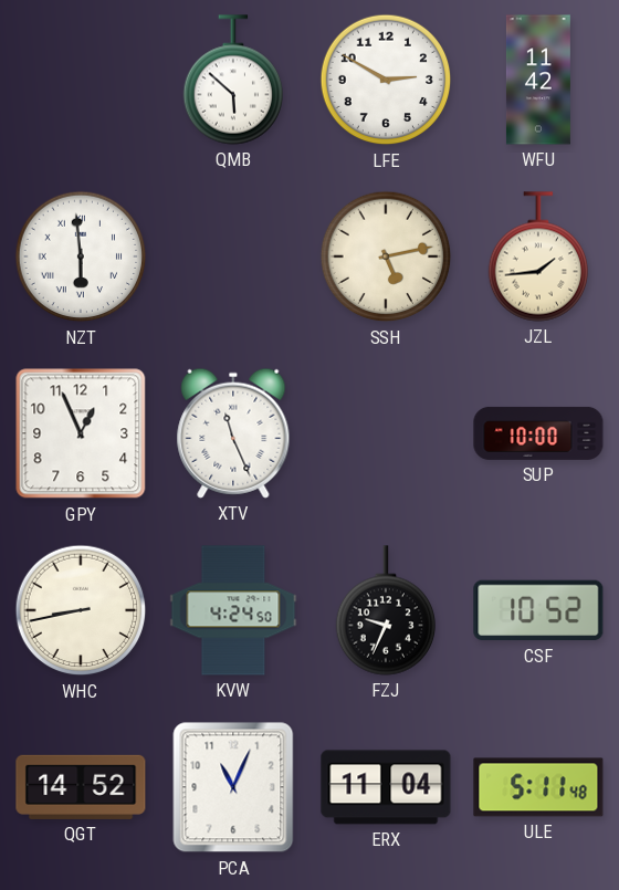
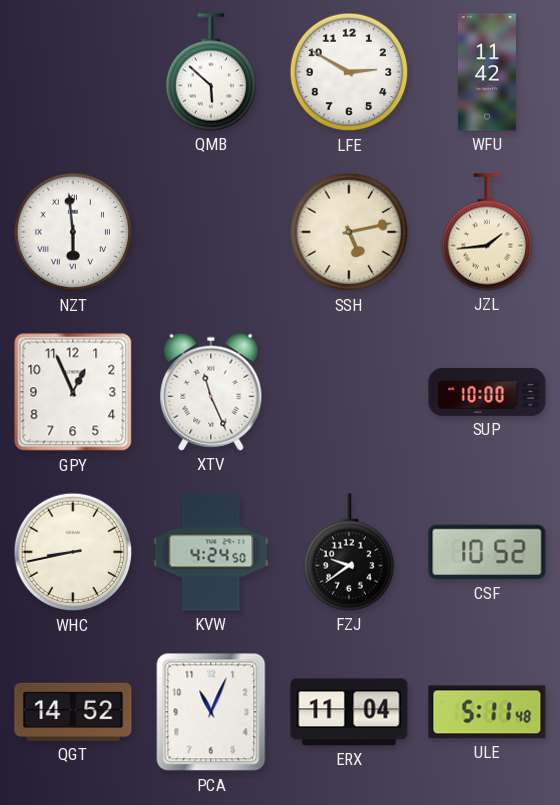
FZJ: 9:34 -> 9:39
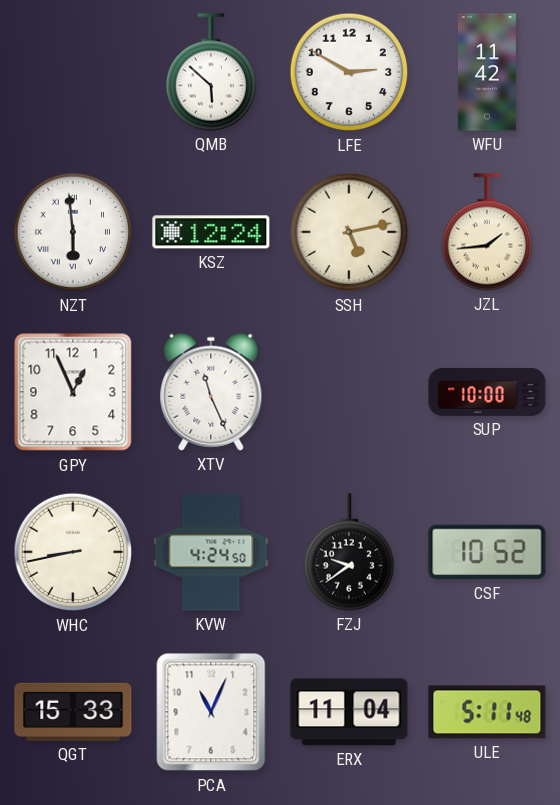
KSZ: none -> 12:24
QGT: 14:52 -> 15:33
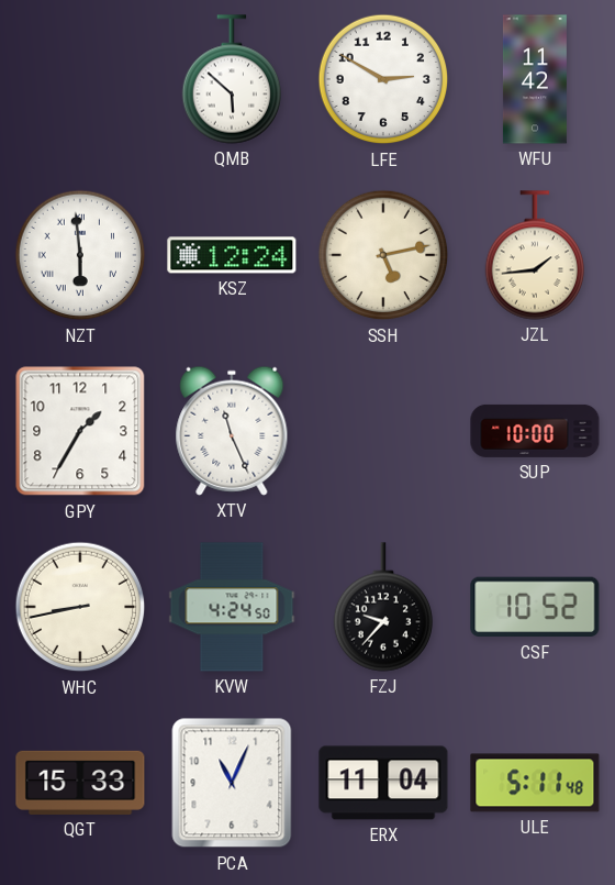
GPY: 12:56 -> 1:35
FZJ: 9:39 -> 9:37
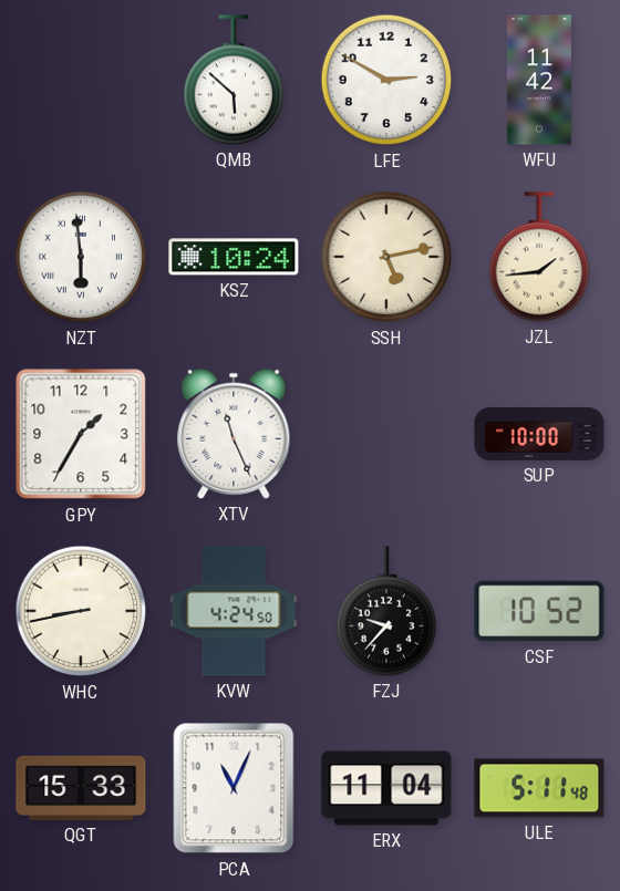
KSZ: 12:24 -> 10:24
